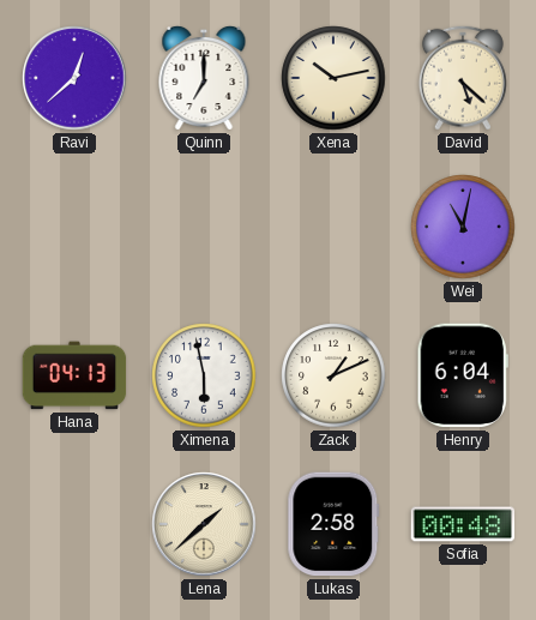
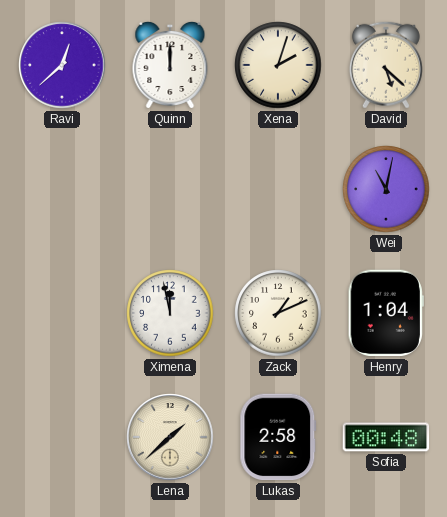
Quinn: 7:00 -> 12:00
Xena: 10:13 -> 2:03
Hana: 04:13 -> none
Ximena: 5:58 -> 11:58
Henry: 6:04 -> 1:04
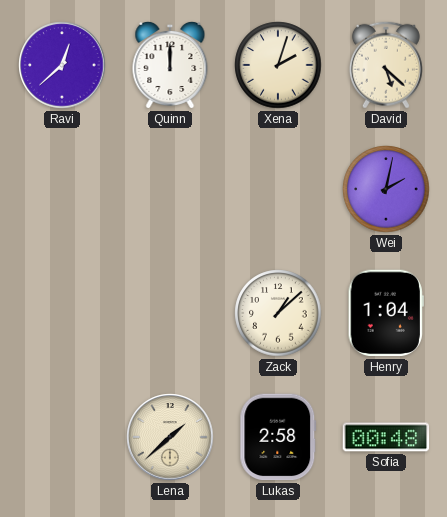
Wei: 11:02 -> 2:02
Ximena: 11:58 -> none
Zack: 1:11 -> 1:08
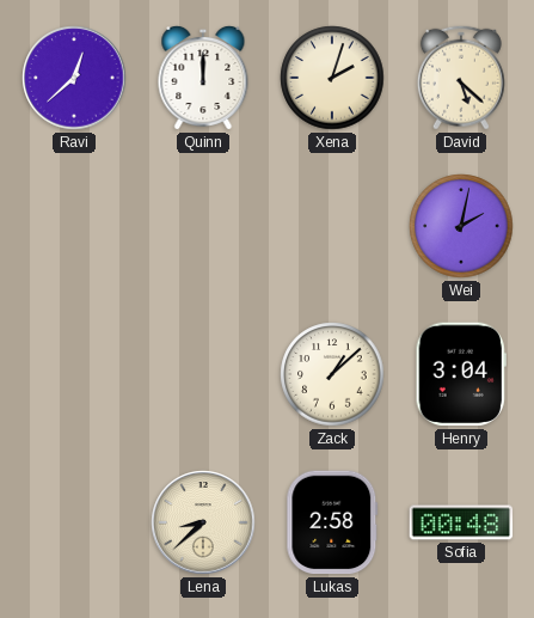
Henry: 1:04 -> 3:04
Lena: 1:38 -> 8:38
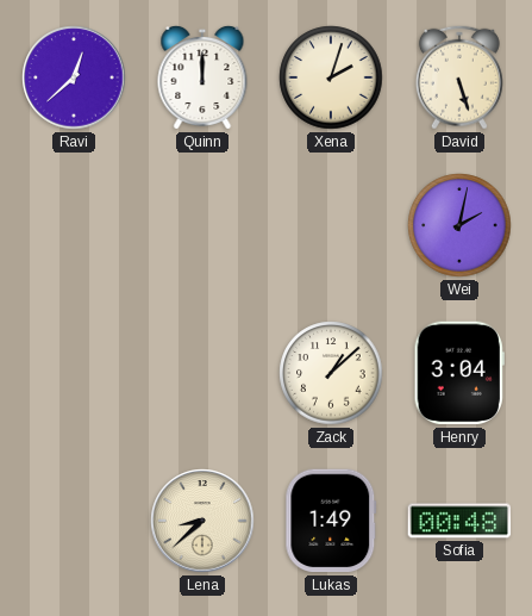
David: 5:22 -> 5:27
Lukas: 2:58 -> 1:49
